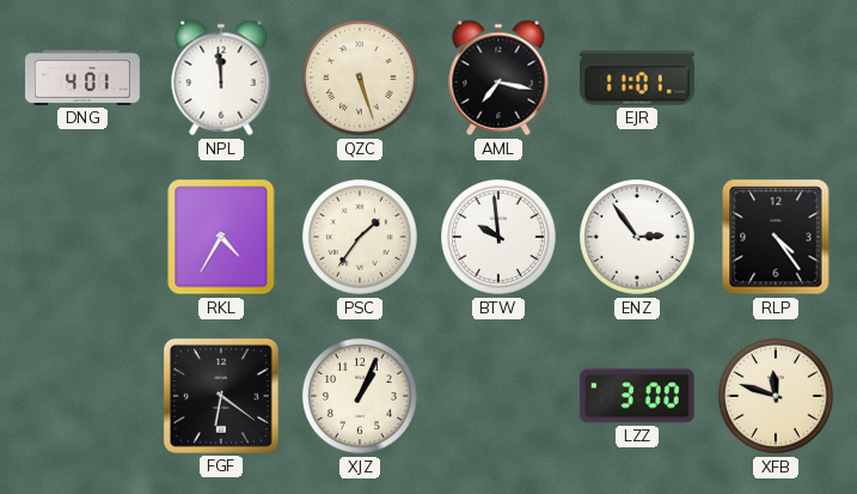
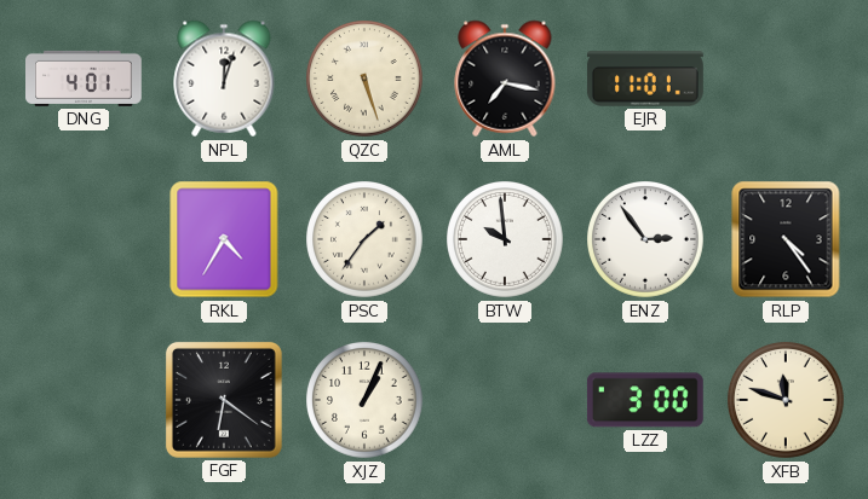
NPL: 11:59 -> 12:03
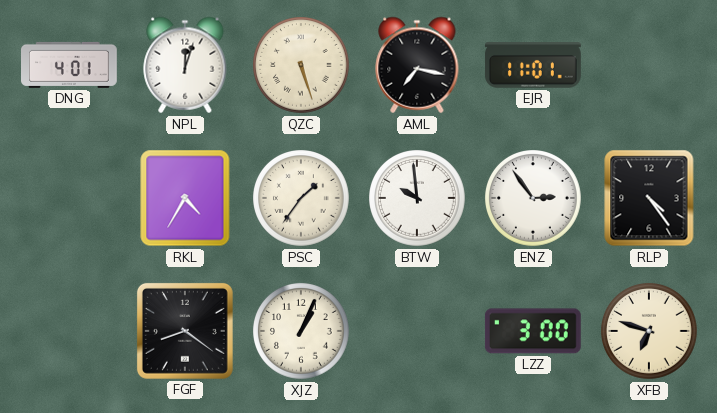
FGF: 6:21 -> 8:21
XFB: 11:48 -> 6:48
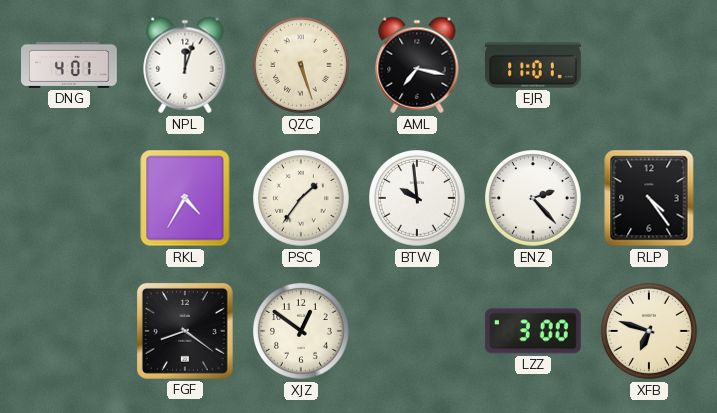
ENZ: 2:54 -> 2:23
XJZ: 1:04 -> 12:51
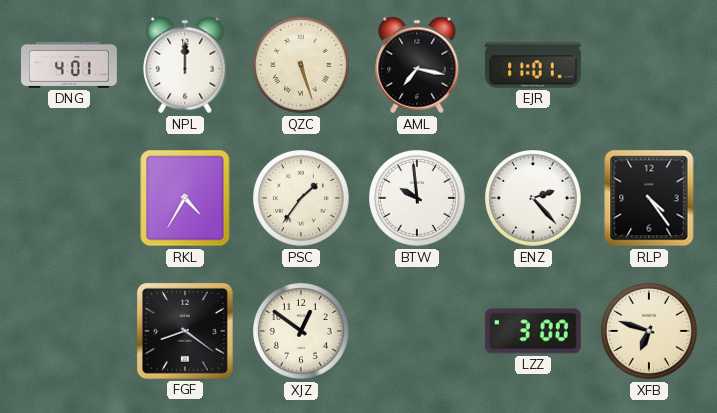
NPL: 12:03 -> 12:00
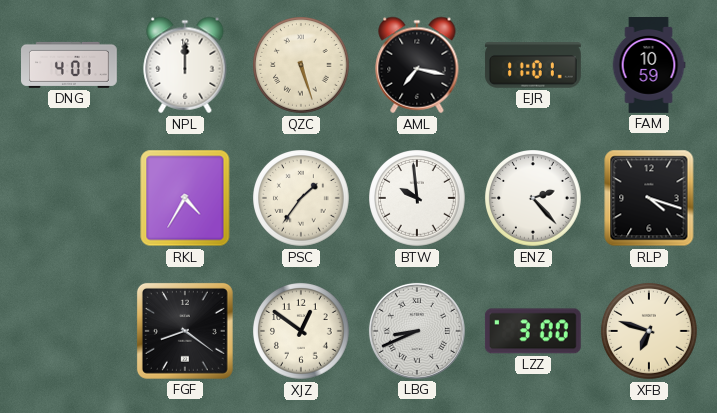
FAM: none -> 10:59
RLP: 4:24 -> 4:18
LBG: none -> 8:41
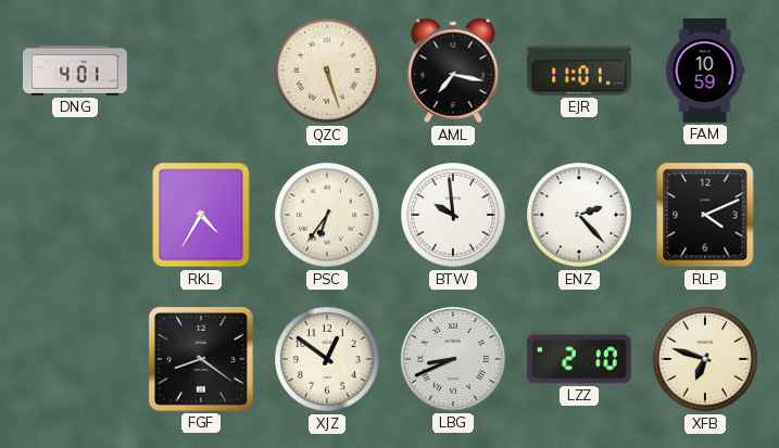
NPL: 12:00 -> none
PSC: 1:36 -> 6:36
RLP: 4:18 -> 4:11
LZZ: 3:00 -> 2:10
